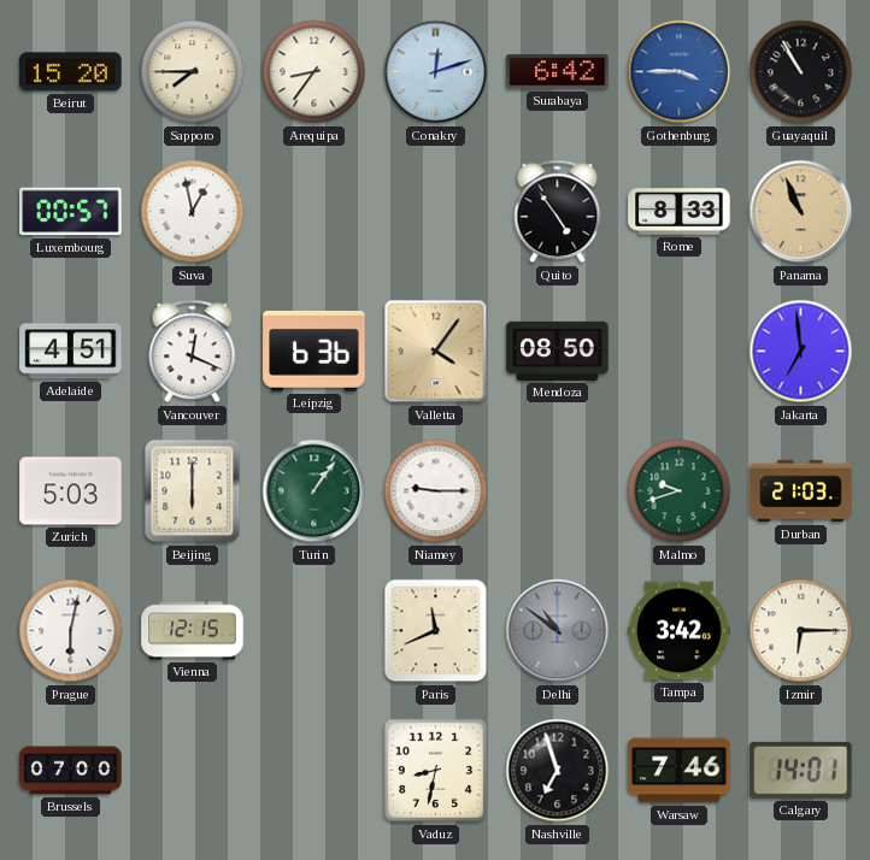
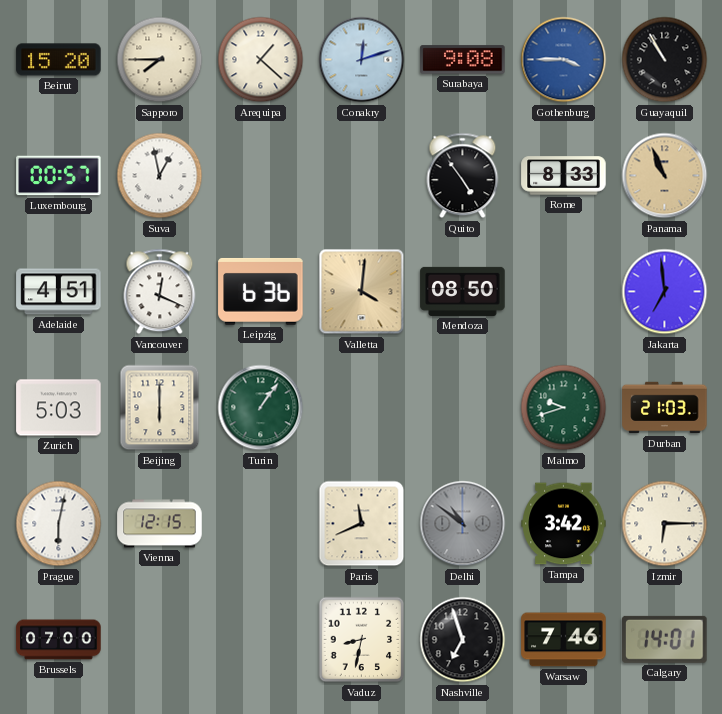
Arequipa: 8:36 -> 1:22
Surabaya: 6:42 -> 9:08
Valletta: 4:06 -> 4:01
Niamey: 9:15 -> none
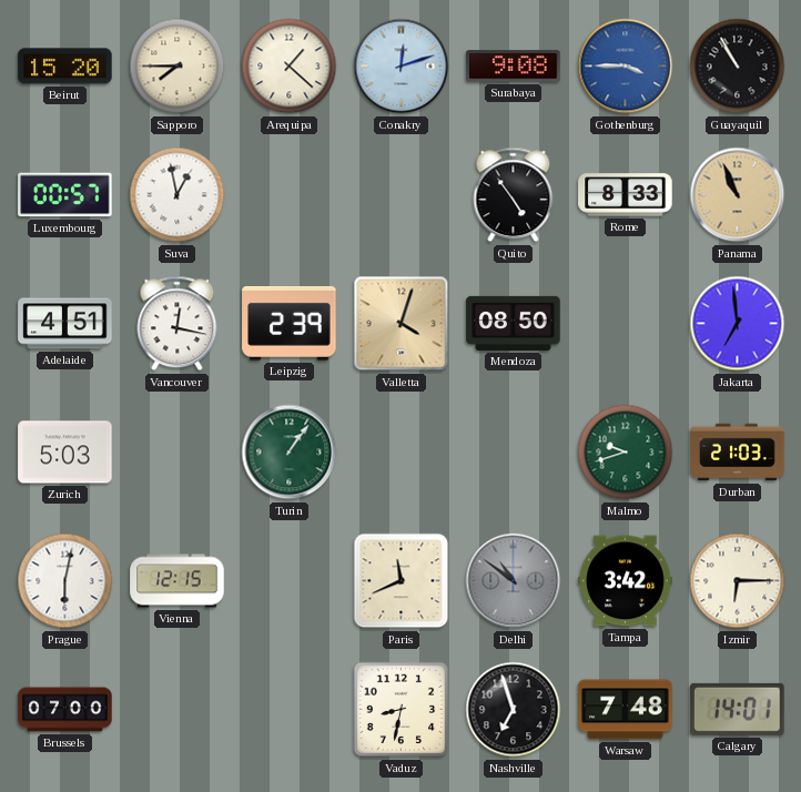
Vancouver: 12:19 -> 12:17
Leipzig: 6:36 -> 2:39
Valletta: 4:01 -> 4:03
Beijing: 6:00 -> none
Warsaw: 7:46 -> 7:48
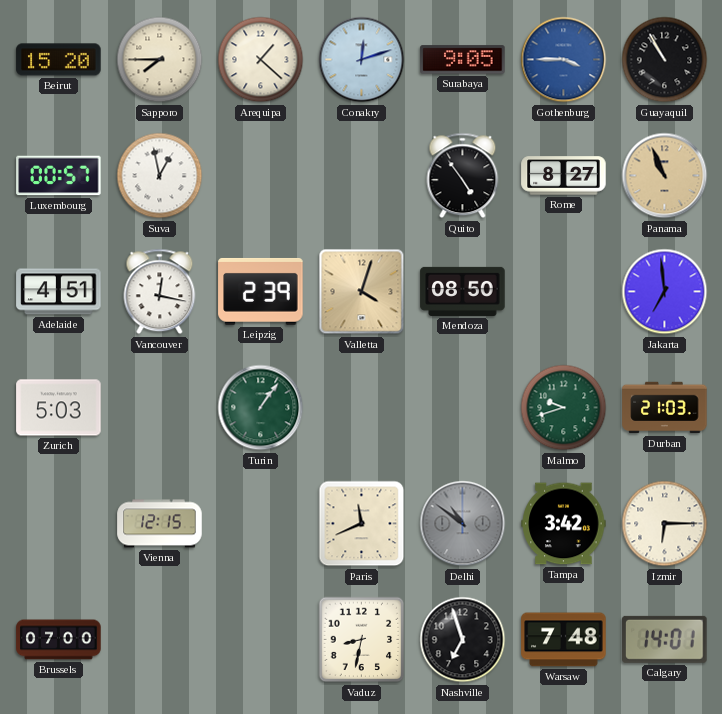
Surabaya: 9:08 -> 9:05
Rome: 8:33 -> 8:27
Prague: 6:02 -> none
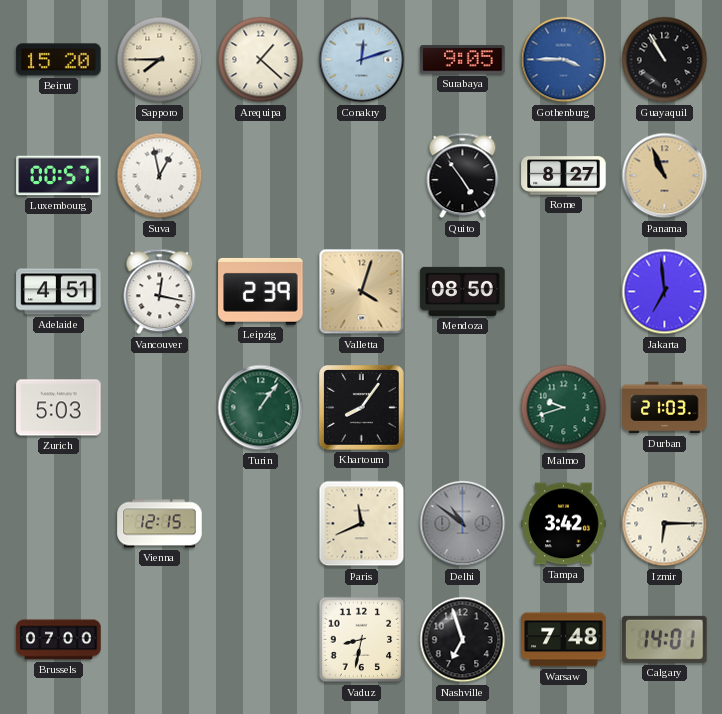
Khartoum: none -> 8:06
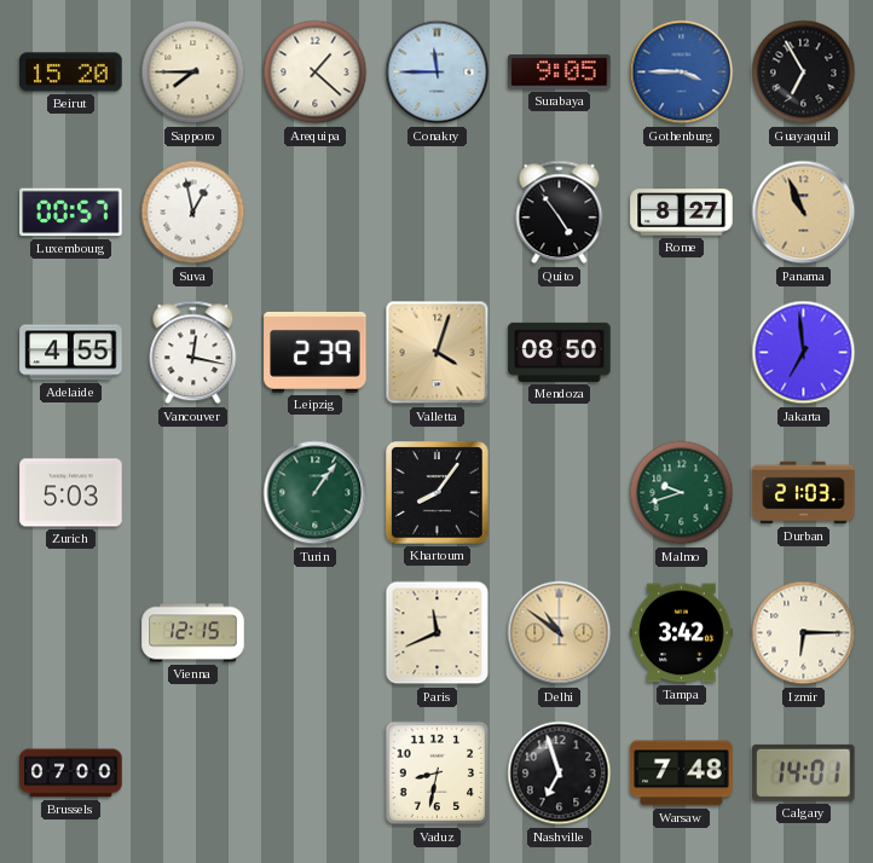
Conakry: 12:12 -> 11:45
Guayaquil: 10:55 -> 6:55
Adelaide: 4:51 -> 4:55
Delhi dial: grey -> champagne
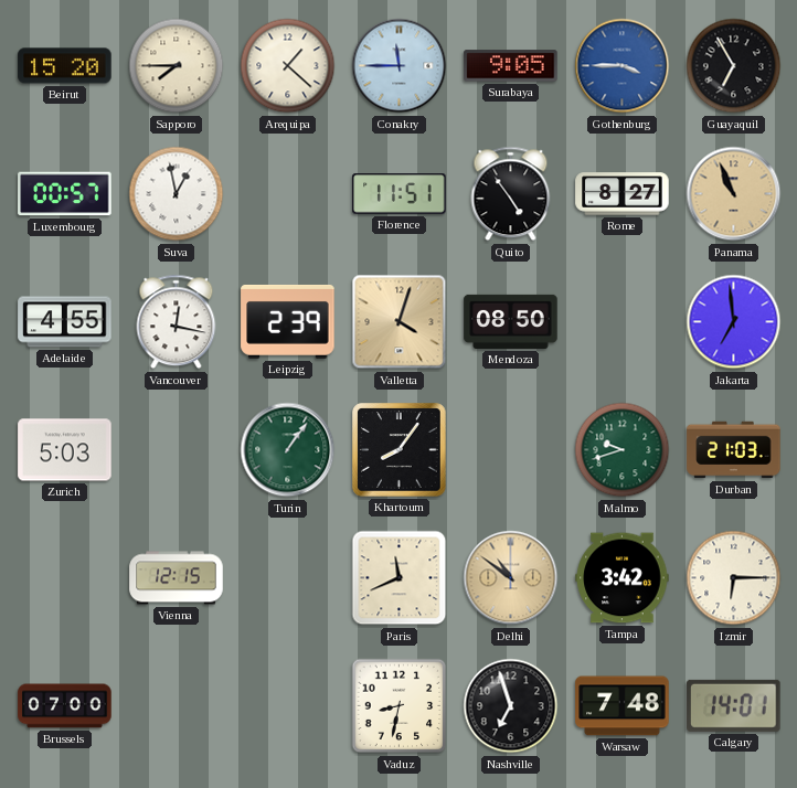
Florence: none -> 11:51
